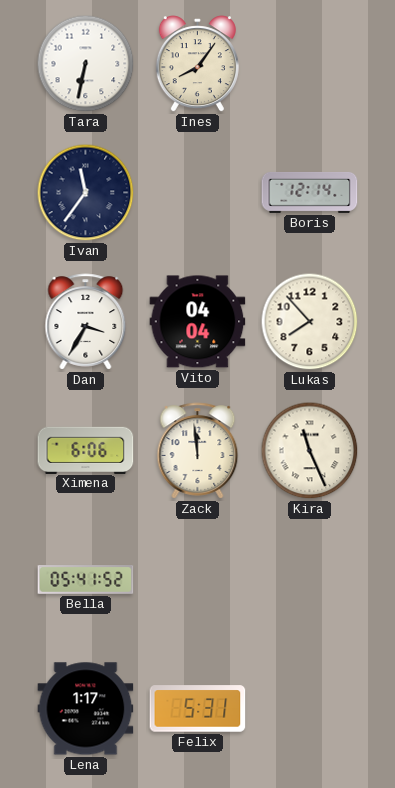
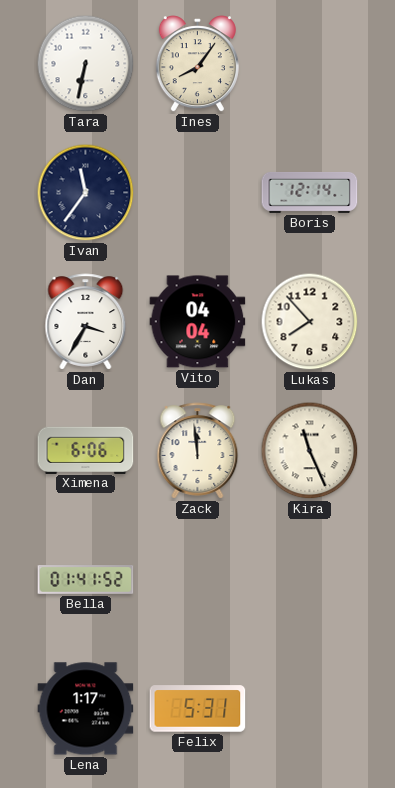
Bella: 05:41 -> 01:41
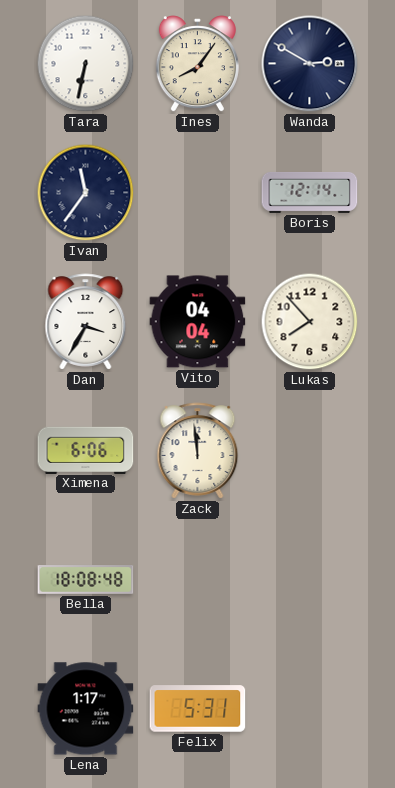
Wanda: none -> 2:50
Kira: 11:26 -> none
Bella: 01:41 -> 18:08
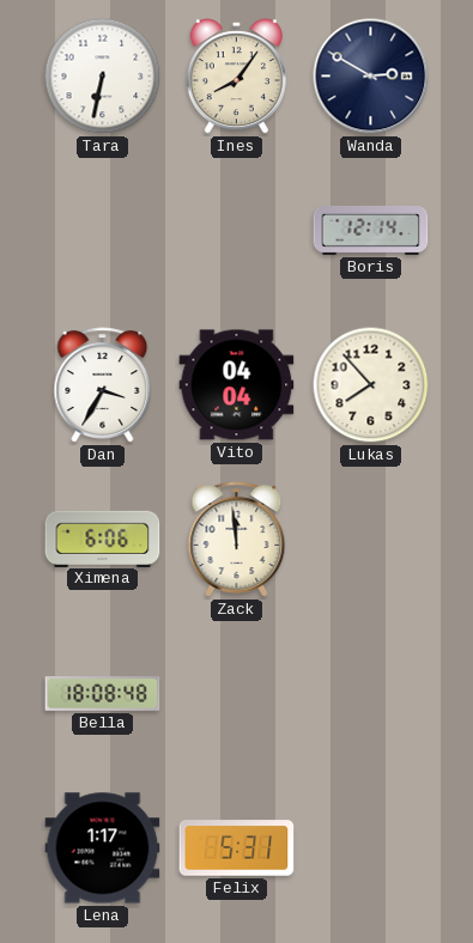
Ivan: 11:36 -> none
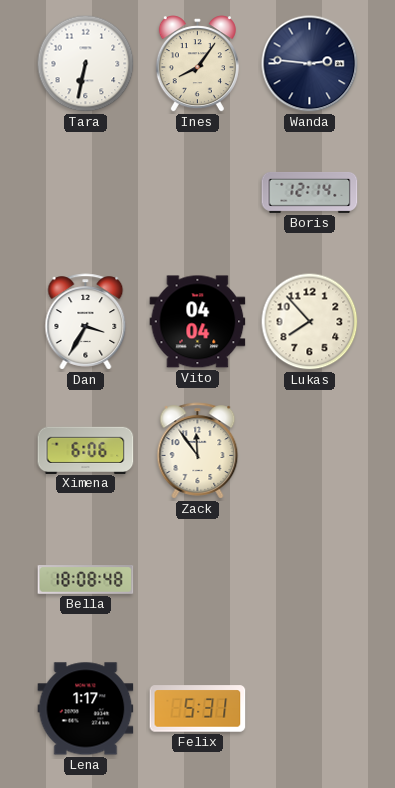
Wanda: 2:50 -> 2:46
Zack: 11:59 -> 11:54
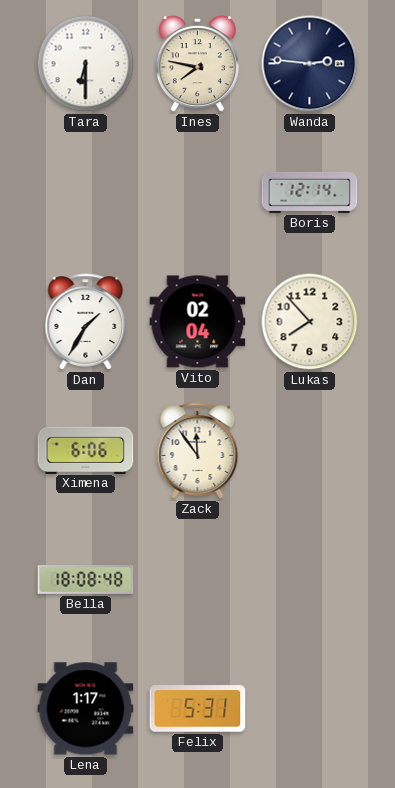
Tara: 6:32 -> 6:30
Ines: 8:06 -> 7:47
Dan: 3:35 -> 1:35
Vito: 04:04 -> 02:04
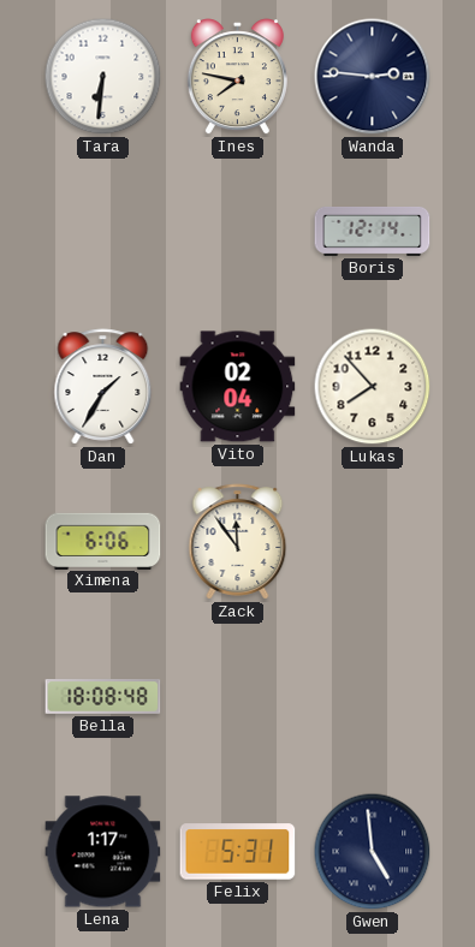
Tara: 6:30 -> 6:31
Gwen: none -> 4:59
